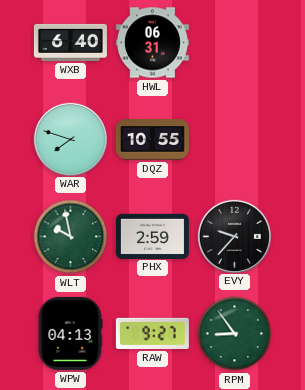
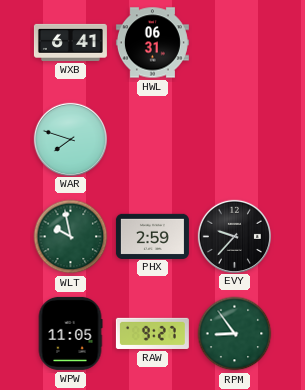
WXB: 6:40 -> 6:41
DQZ: 10:55 -> none
WPW: 04:13 -> 11:05
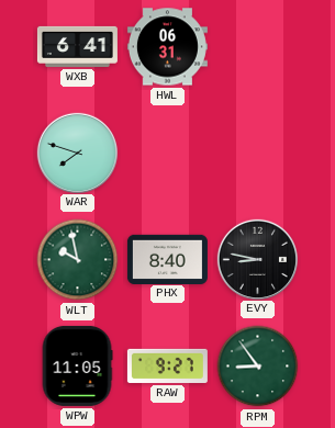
PHX: 2:59 -> 8:40
EVY: 9:37 -> 8:47
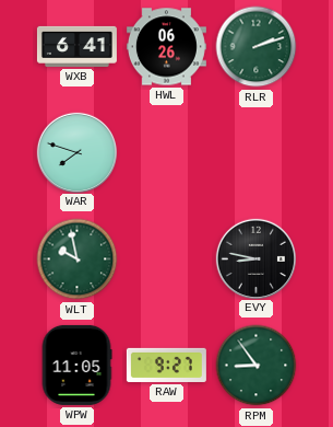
HWL: 06:31 -> 06:26
RLR: none -> 2:12
PHX: 8:40 -> none
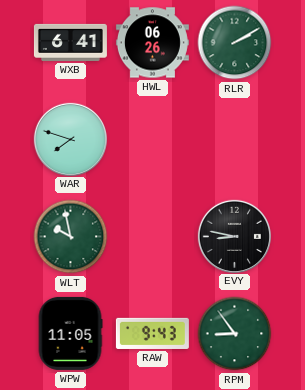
RLR: 2:12 -> 2:10
RAW: 9:27 -> 9:43
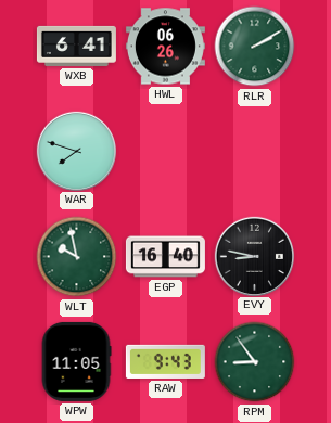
EGP: none -> 16:40
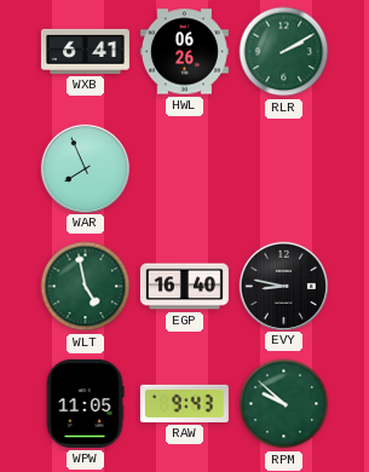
WAR: 7:48 -> 7:56
WLT: 9:58 -> 4:58
RPM: 8:54 -> 9:52
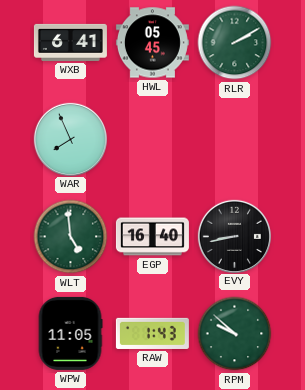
HWL: 06:26 -> 05:45
WLT: 4:58 -> 4:59
EVY: 8:47 -> 8:43
RAW: 9:43 -> 1:43
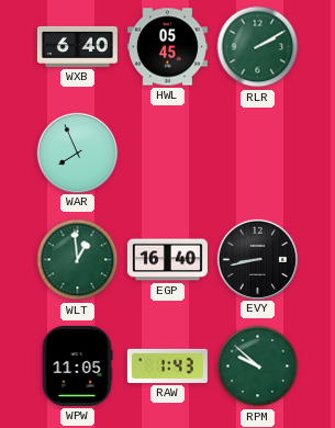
WXB: 6:41 -> 6:40
WLT: 4:59 -> 12:59
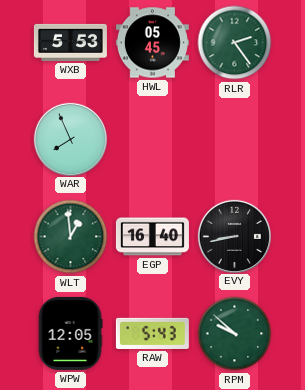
WXB: 6:40 -> 5:53
RLR: 2:10 -> 2:24
WPW: 11:05 -> 12:05
RAW: 1:43 -> 5:43
